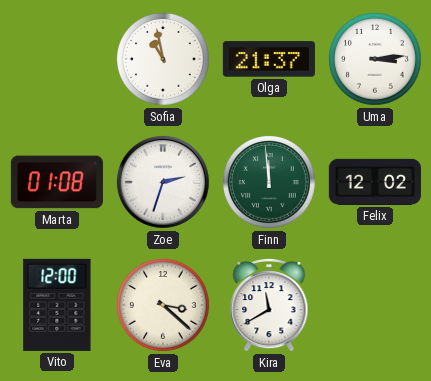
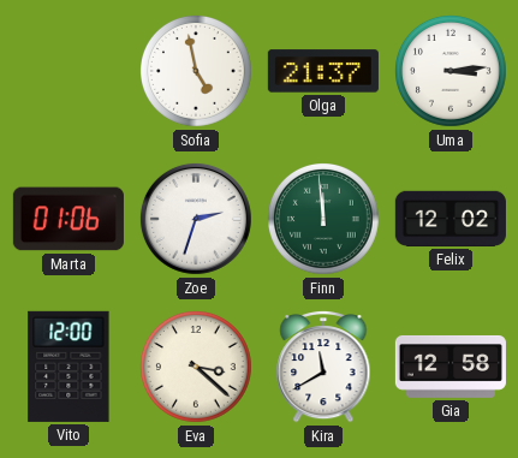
Sofia: 10:58 -> 4:58
Marta: 01:08 -> 01:06
Gia: none -> 12:58
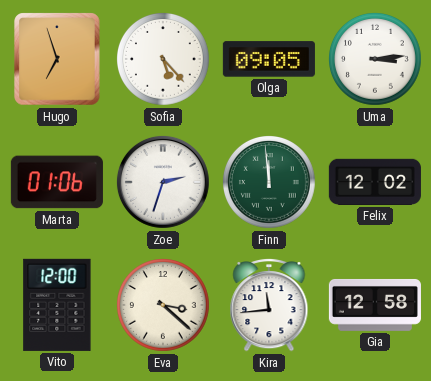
Hugo: none -> 6:57
Sofia: 4:58 -> 5:23
Olga: 21:37 -> 09:05
Kira: 11:40 -> 11:44
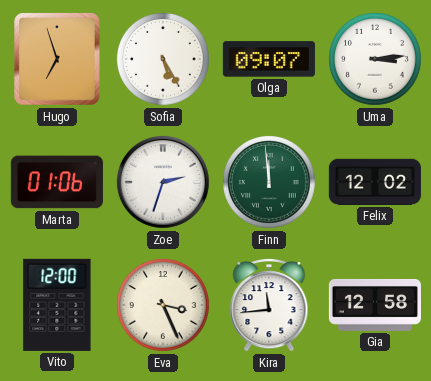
Sofia: 5:23 -> 5:25
Olga: 09:05 -> 09:07
Eva: 3:22 -> 3:26
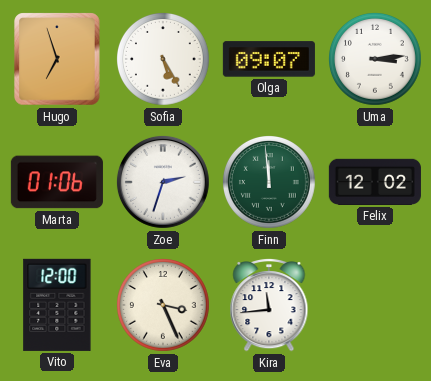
Gia: 12:58 -> none
